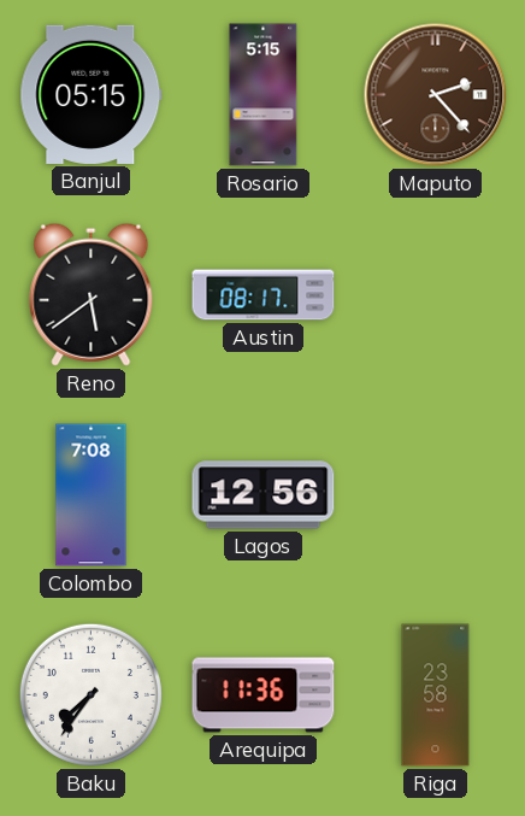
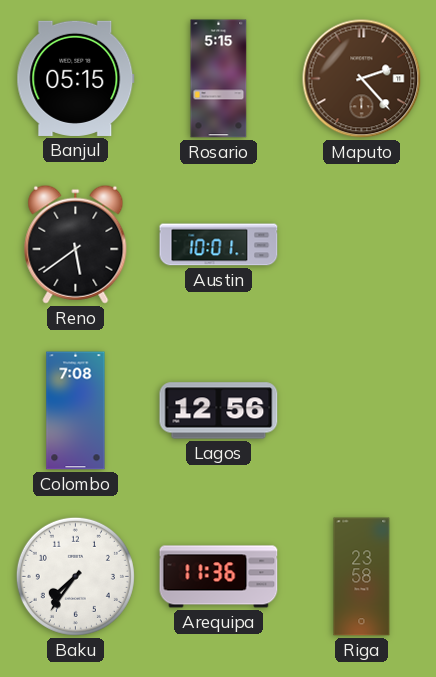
Austin: 08:17 -> 10:01
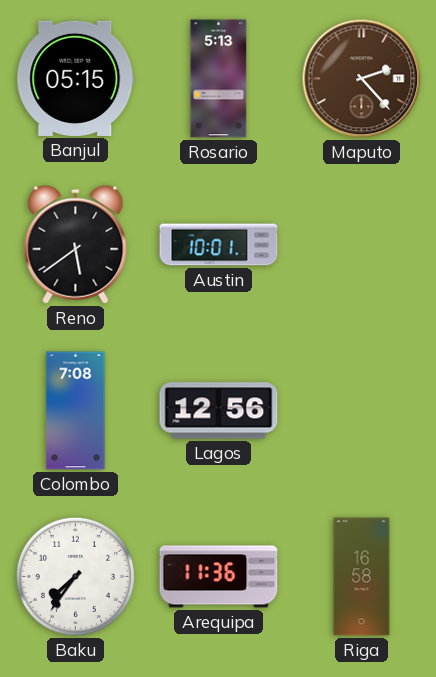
Rosario: 5:15 -> 5:13
Riga: 23:58 -> 16:58
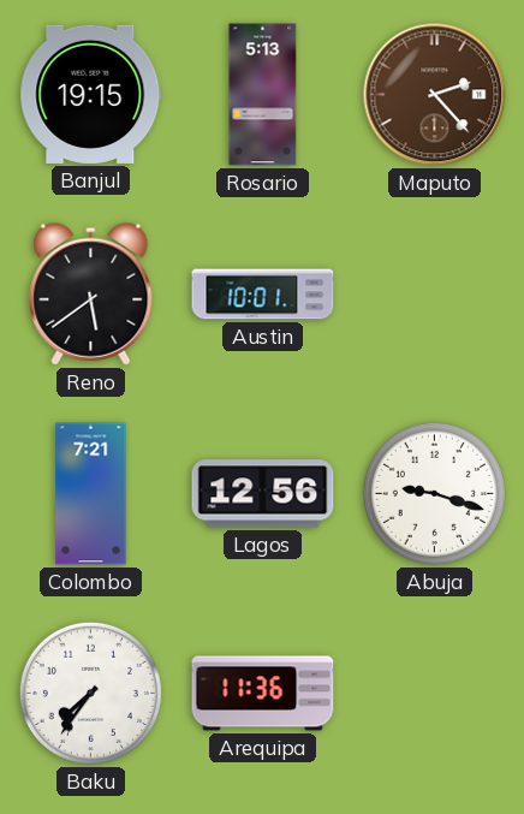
Banjul: 05:15 -> 19:15
Colombo: 7:08 -> 7:21
Abuja: none -> 9:18
Riga: 16:58 -> none
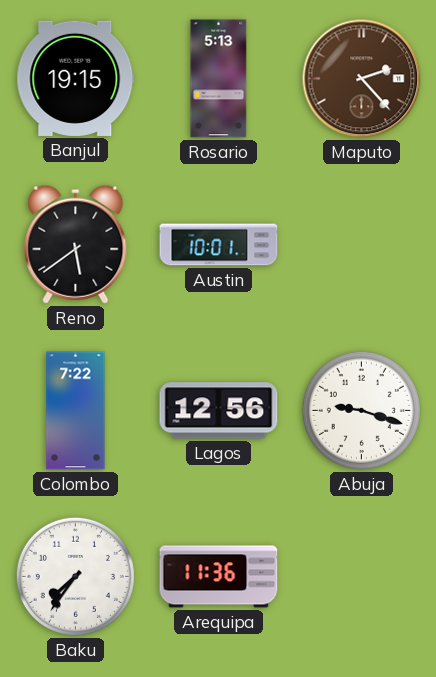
Colombo: 7:21 -> 7:22
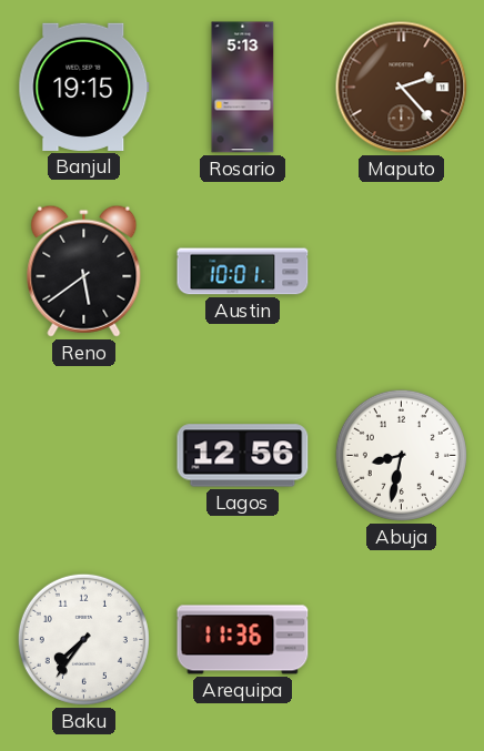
Colombo: 7:22 -> none
Abuja: 9:18 -> 8:32
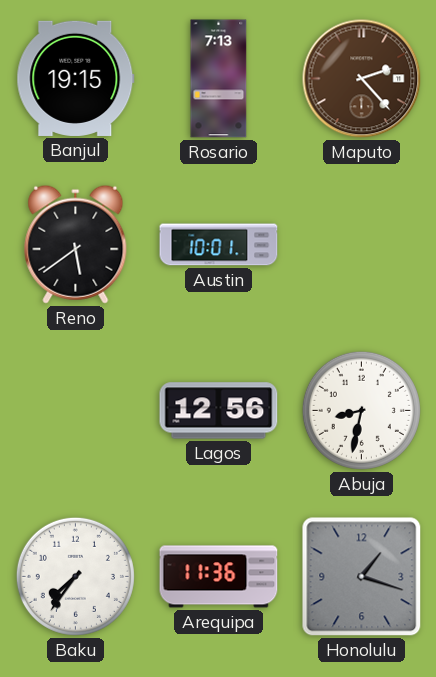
Rosario: 5:13 -> 7:13
Honolulu: none -> 1:18
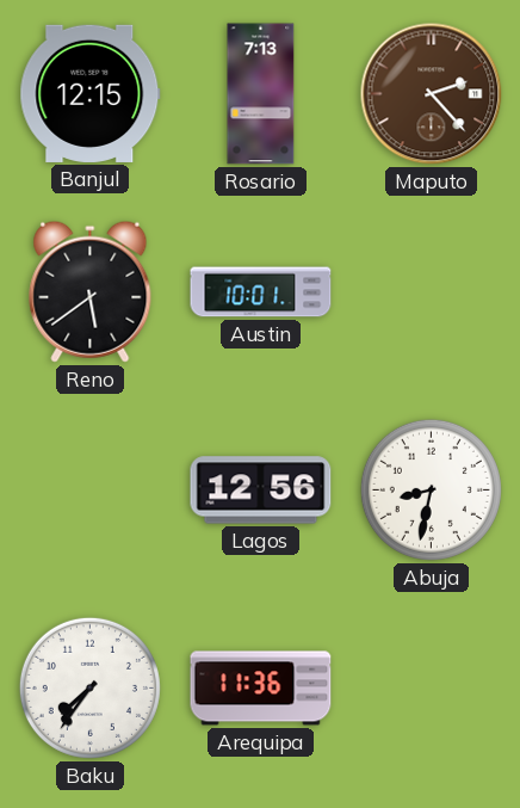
Banjul: 19:15 -> 12:15
Honolulu: 1:18 -> none
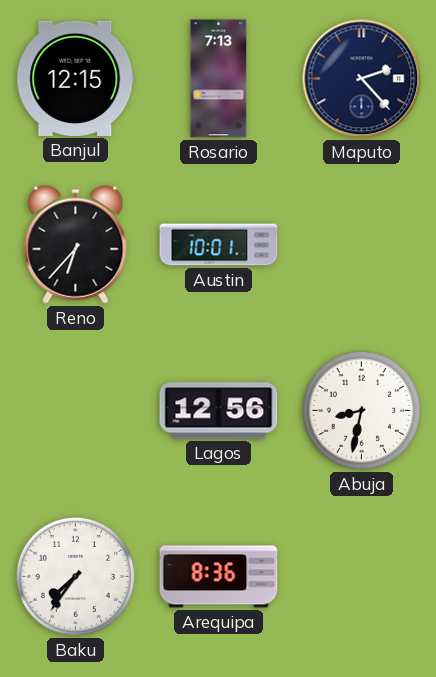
Maputo dial: brown -> navy
Reno: 5:39 -> 6:37
Arequipa: 11:36 -> 8:36
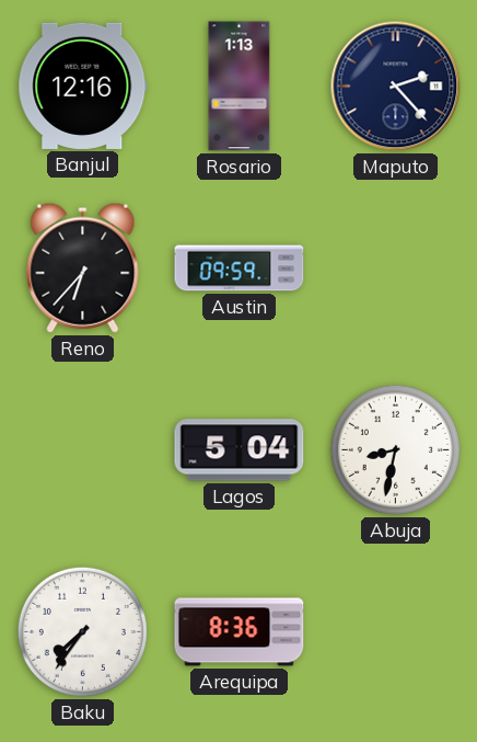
Banjul: 12:15 -> 12:16
Rosario: 7:13 -> 1:13
Austin: 10:01 -> 09:59
Lagos: 12:56 -> 5:04
